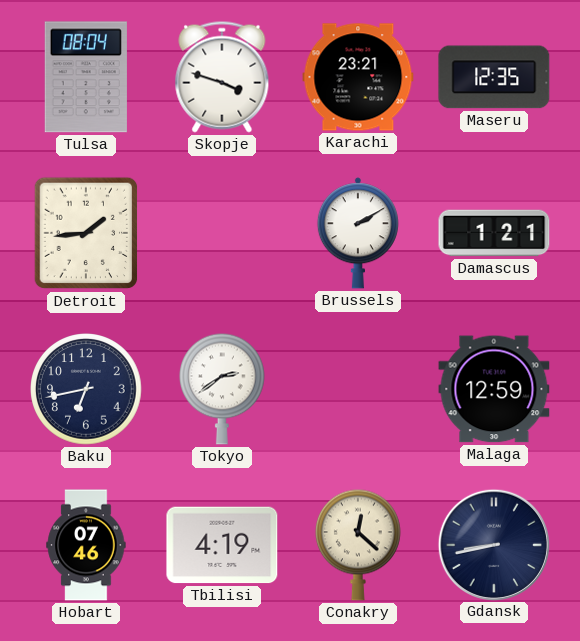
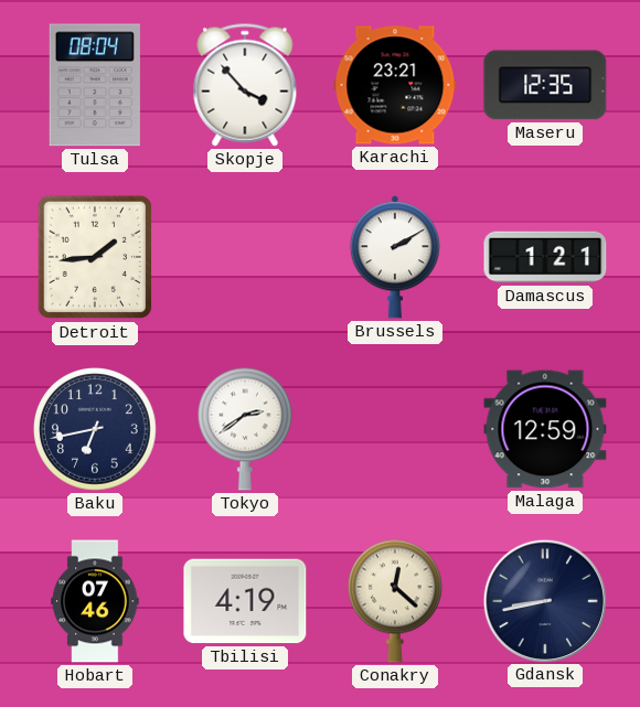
Skopje: 3:48 -> 3:53
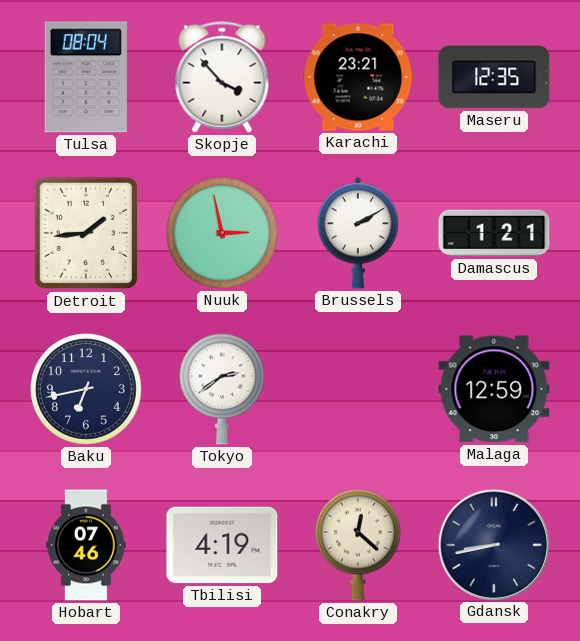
Nuuk: none -> 2:58
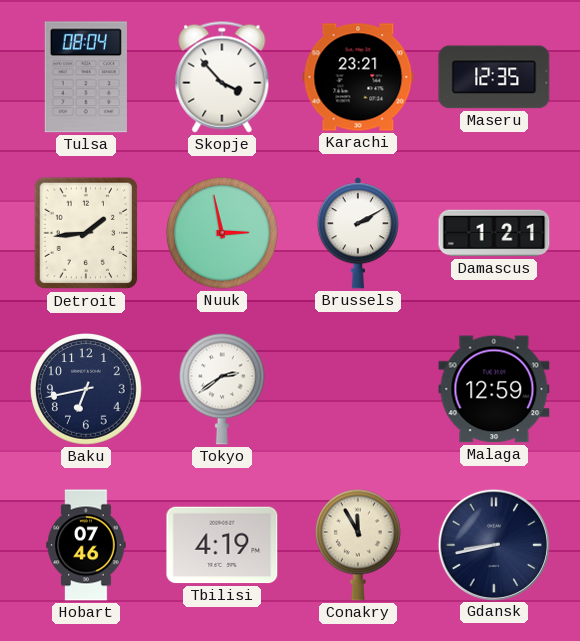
Conakry: 12:22 -> 11:55
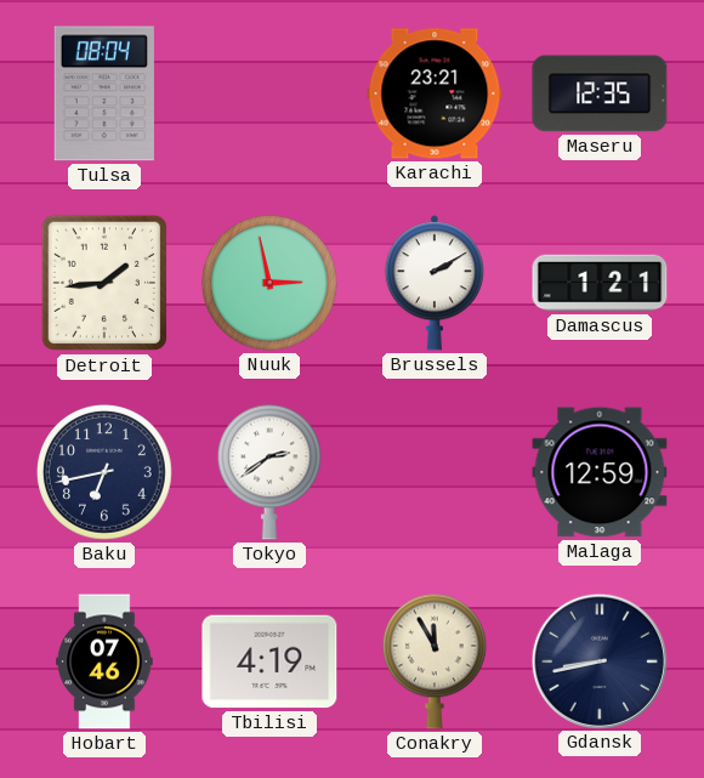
Skopje: 3:53 -> none
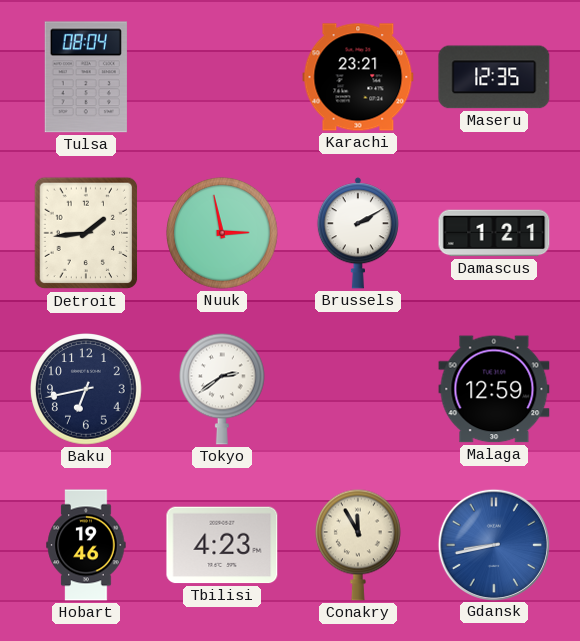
Hobart: 07:46 -> 19:46
Tbilisi: 4:19 -> 4:23
Gdansk dial: navy -> blue
